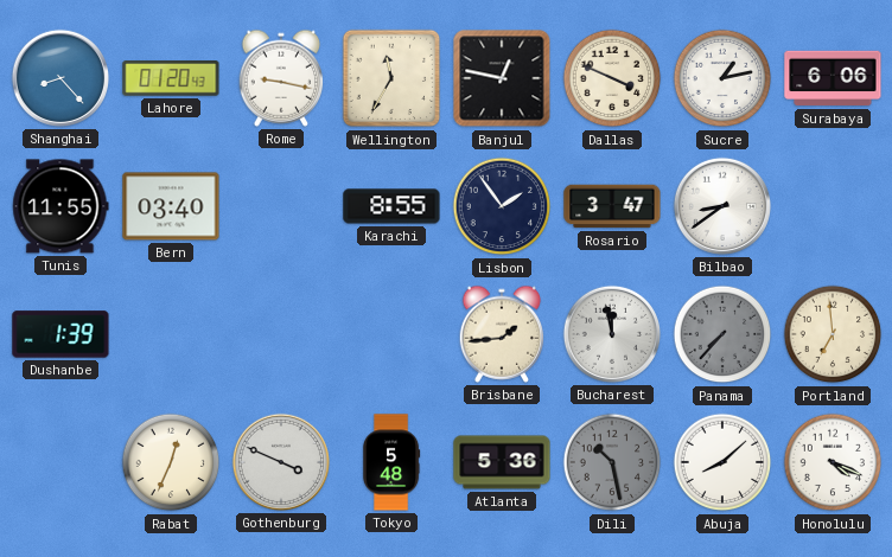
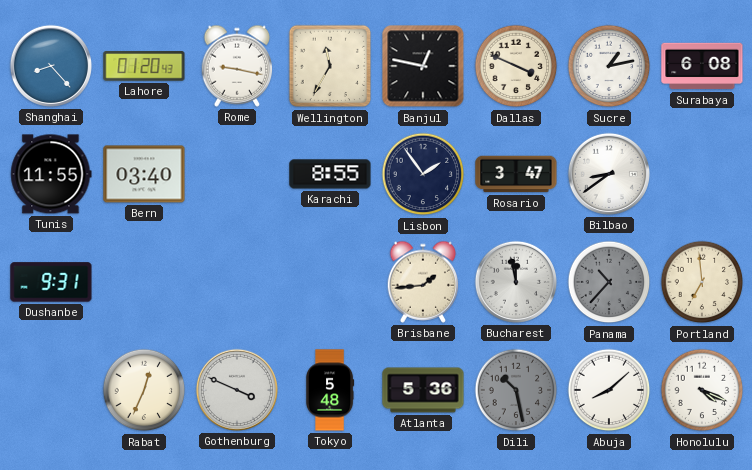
Surabaya: 6:06 -> 6:08
Dushanbe: 1:39 -> 9:31
Panama: 7:37 -> 10:37
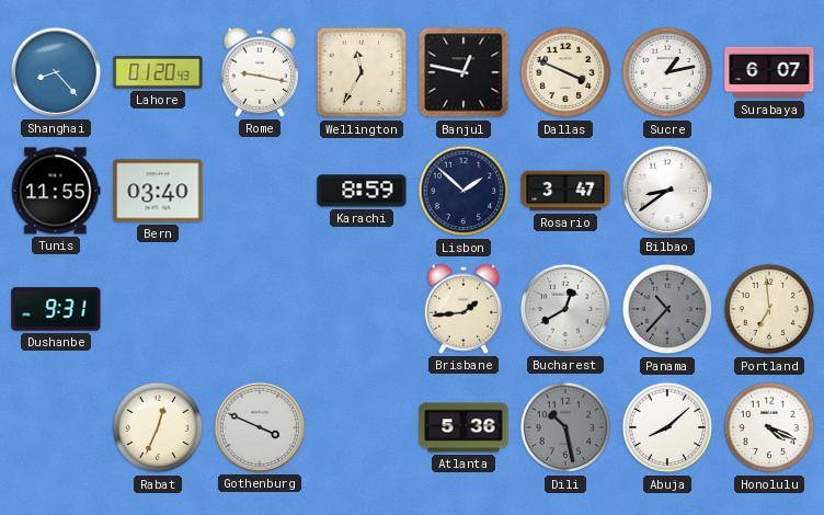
Surabaya: 6:08 -> 6:07
Karachi: 8:55 -> 8:59
Lisbon: 1:54 -> 1:52
Bucharest: 11:58 -> 12:40
Tokyo: 5:48 -> none
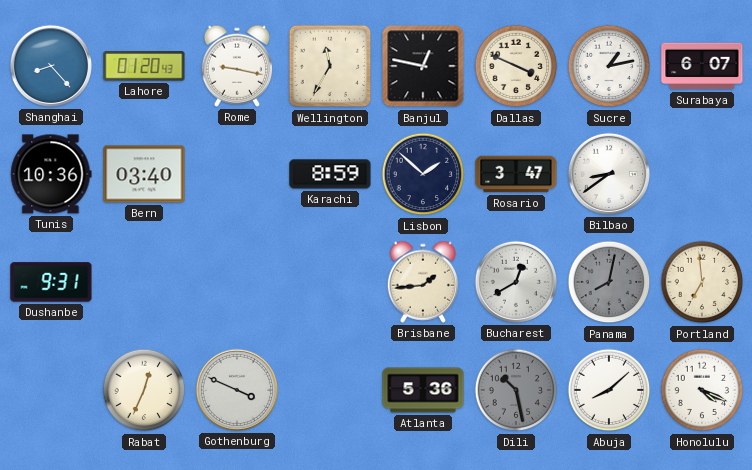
Tunis: 11:55 -> 10:36
Panama: 10:37 -> 8:02
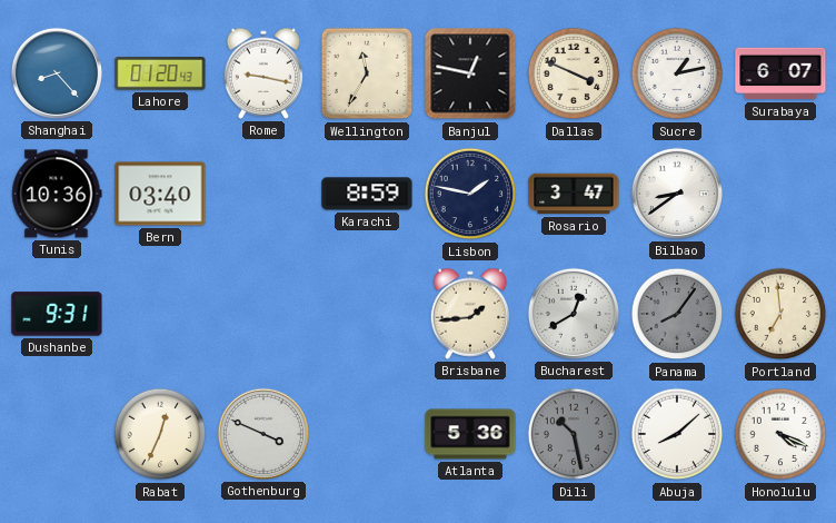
Lisbon: 1:52 -> 1:47
Panama: 8:02 -> 8:06
